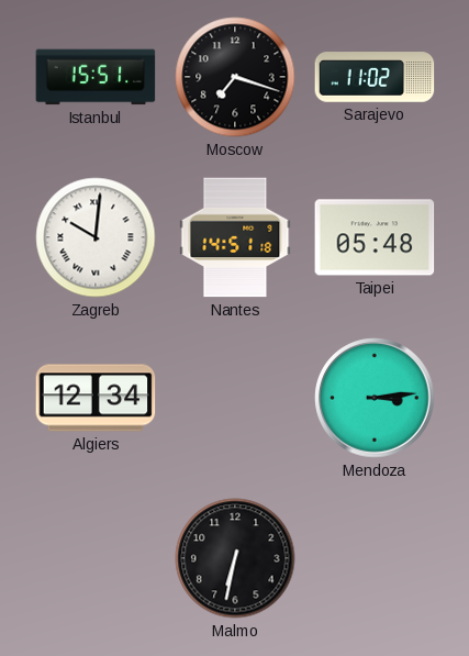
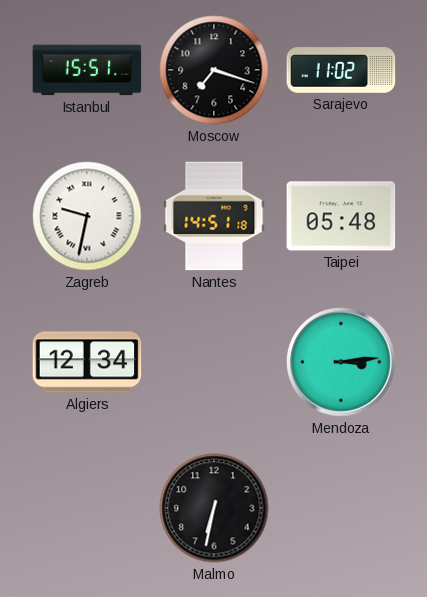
Zagreb: 10:01 -> 9:32
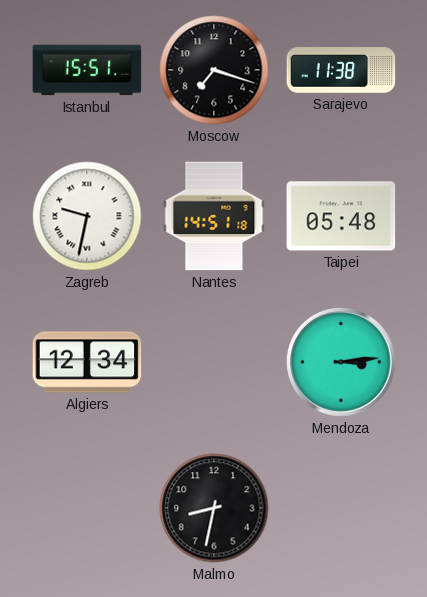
Sarajevo: 11:02 -> 11:38
Malmo: 6:32 -> 8:32
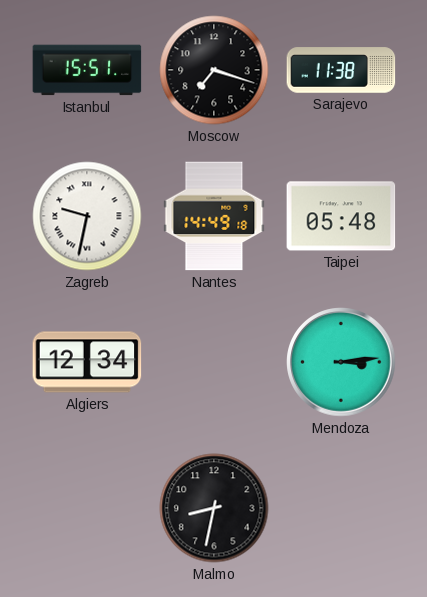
Nantes: 14:51 -> 14:49
